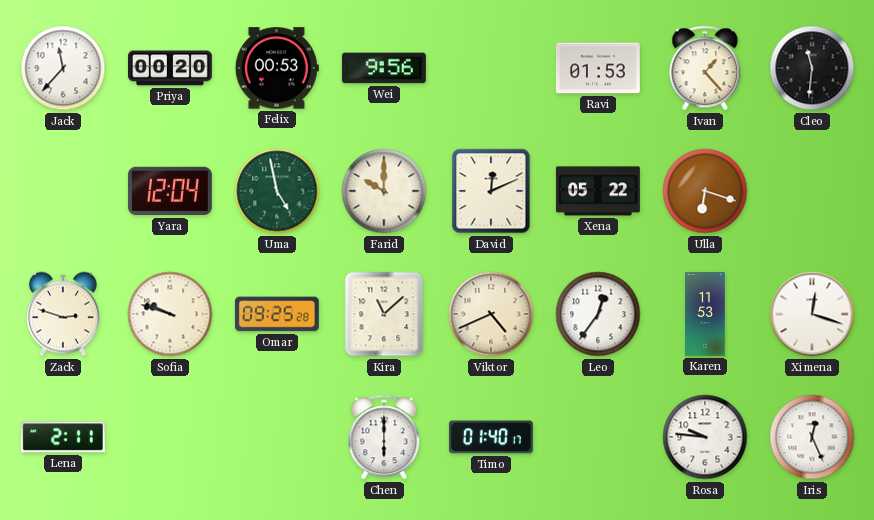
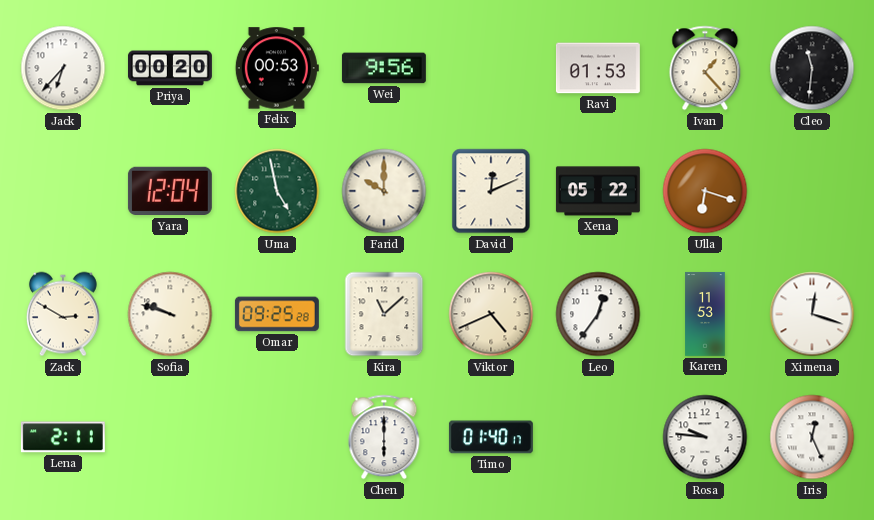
Jack: 11:37 -> 6:37
Zack: 2:48 -> 2:50
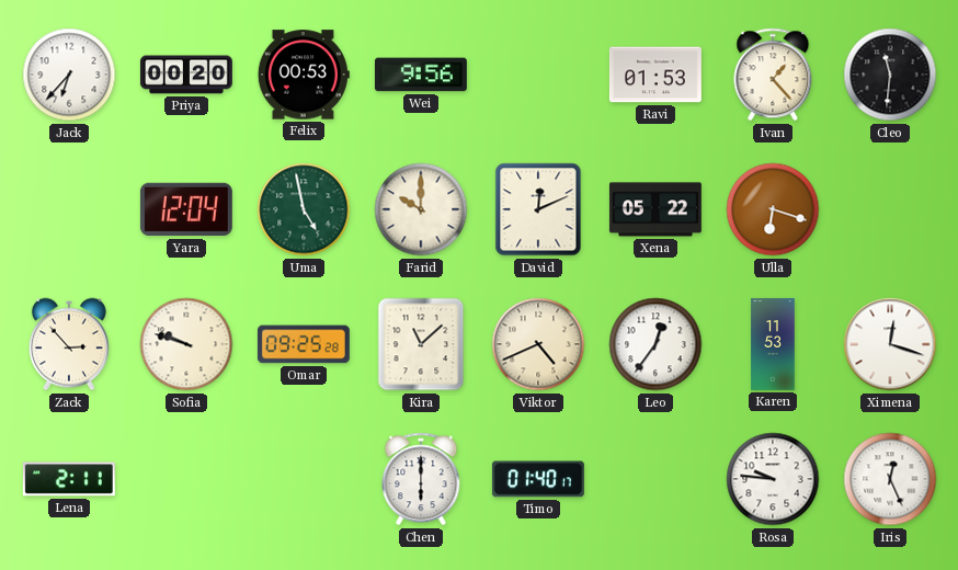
Zack: 2:50 -> 2:53
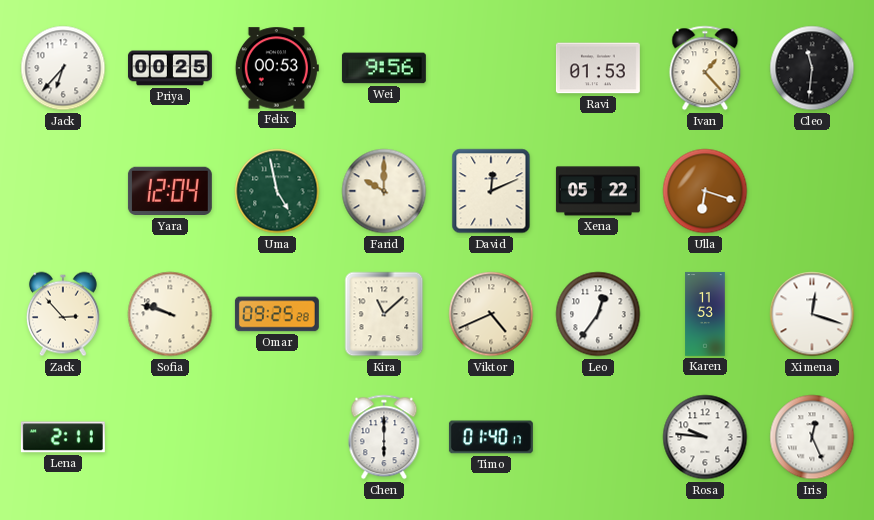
Priya: 00:20 -> 00:25
